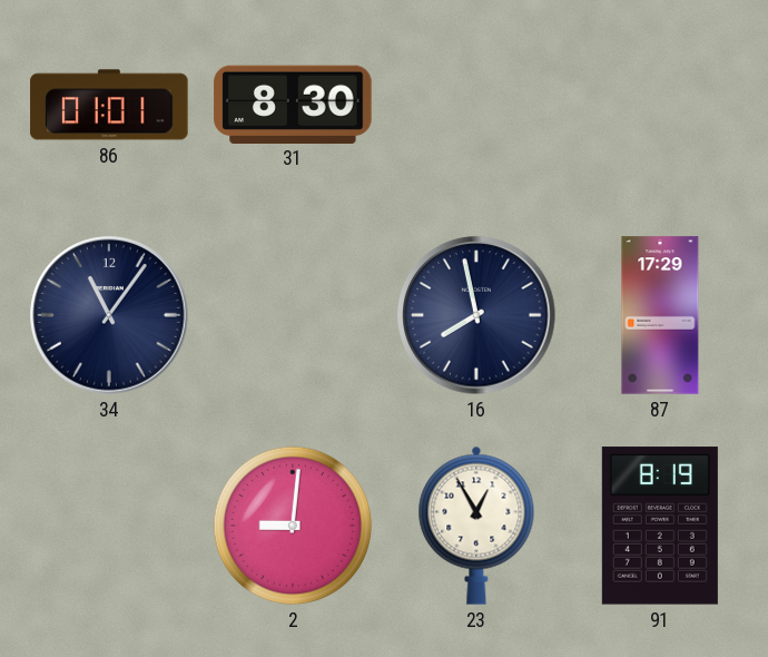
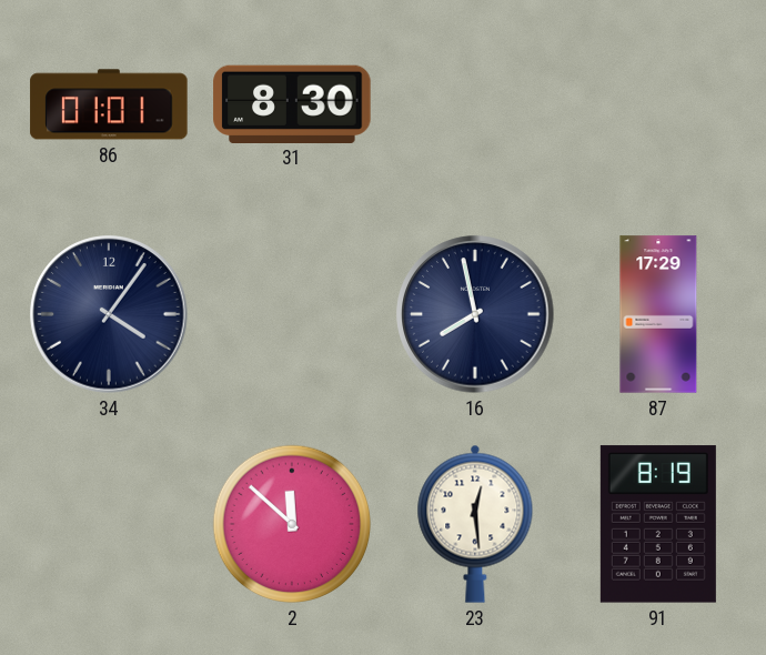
34: 11:06 -> 4:06
2: 9:01 -> 11:52
23: 12:55 -> 12:29
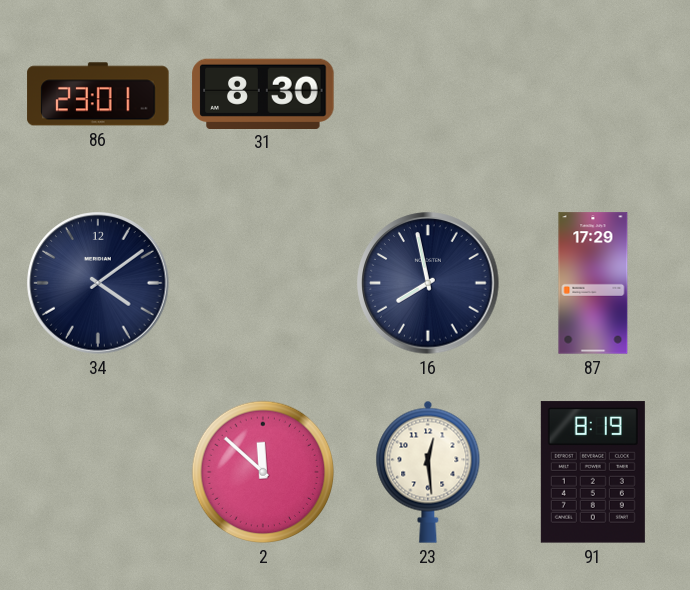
86: 01:01 -> 23:01
34: 4:06 -> 4:09
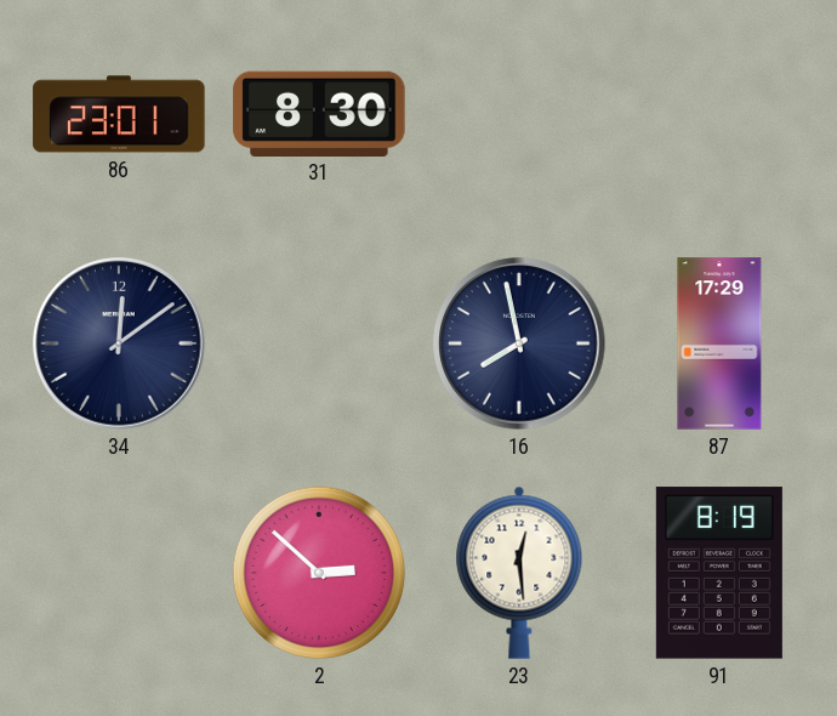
34: 4:09 -> 12:09
2: 11:52 -> 2:52
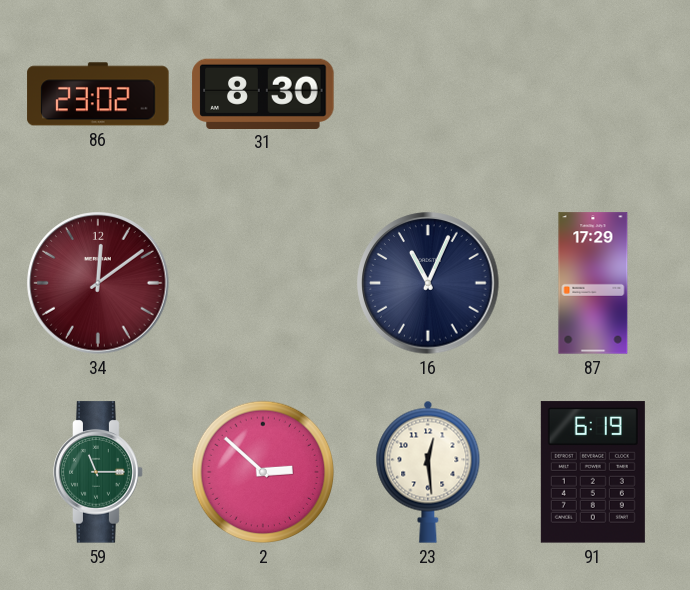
86: 23:01 -> 23:02
34 dial: navy -> burgundy
16: 7:58 -> 11:04
59: none -> 11:15
91: 8:19 -> 6:19
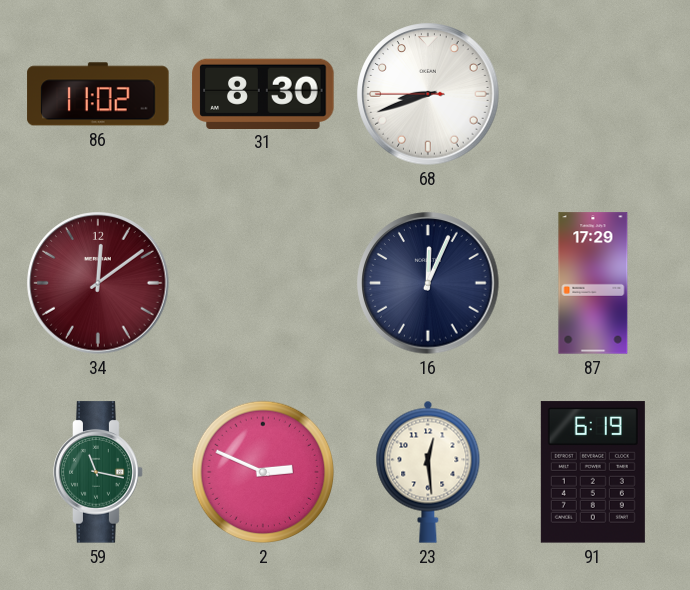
86: 23:02 -> 11:02
68: none -> 8:41
16: 11:04 -> 12:04
59: 11:15 -> 11:17
2: 2:52 -> 2:49
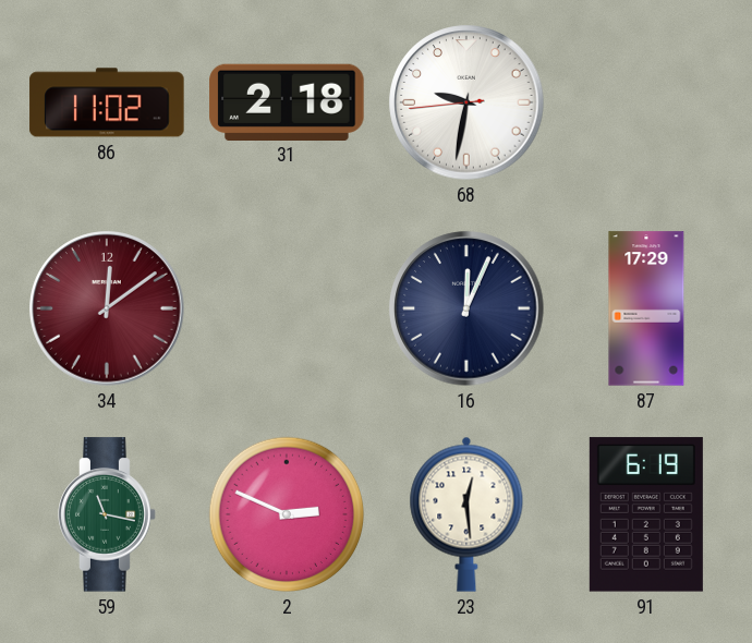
31: 8:30 -> 2:18
68: 8:41 -> 9:31
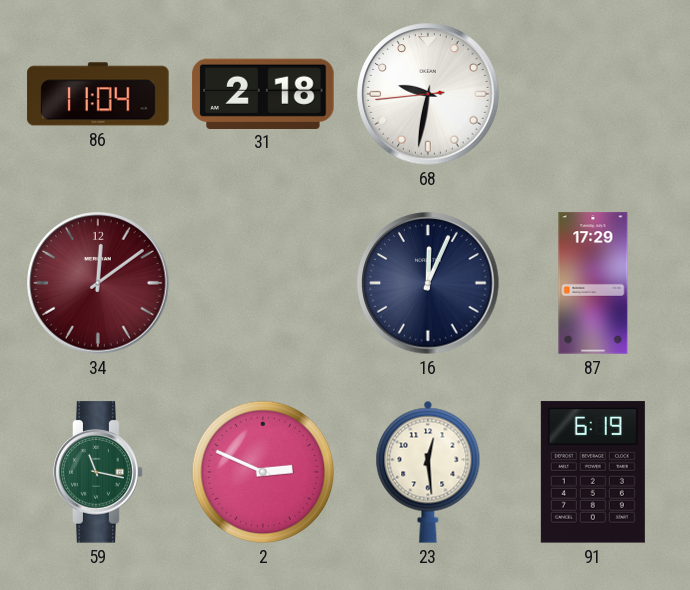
86: 11:02 -> 11:04
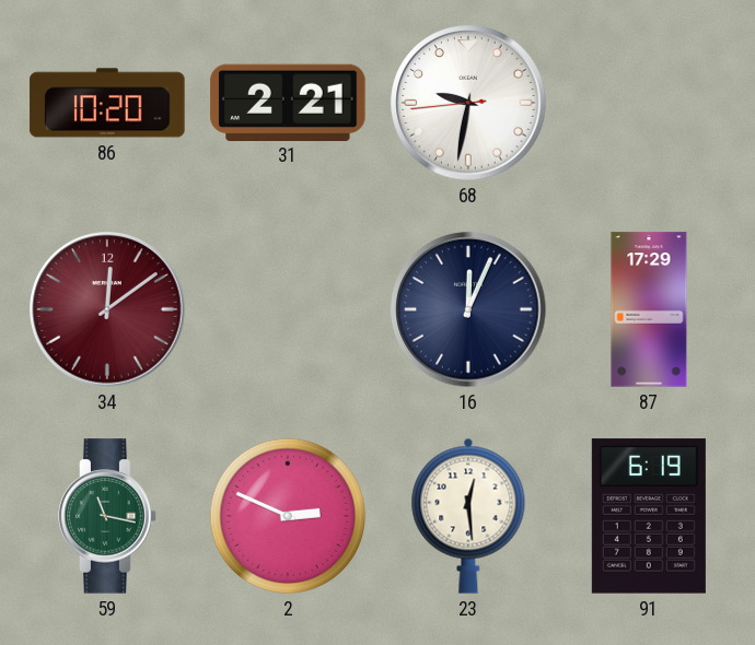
86: 11:04 -> 10:20
31: 2:18 -> 2:21
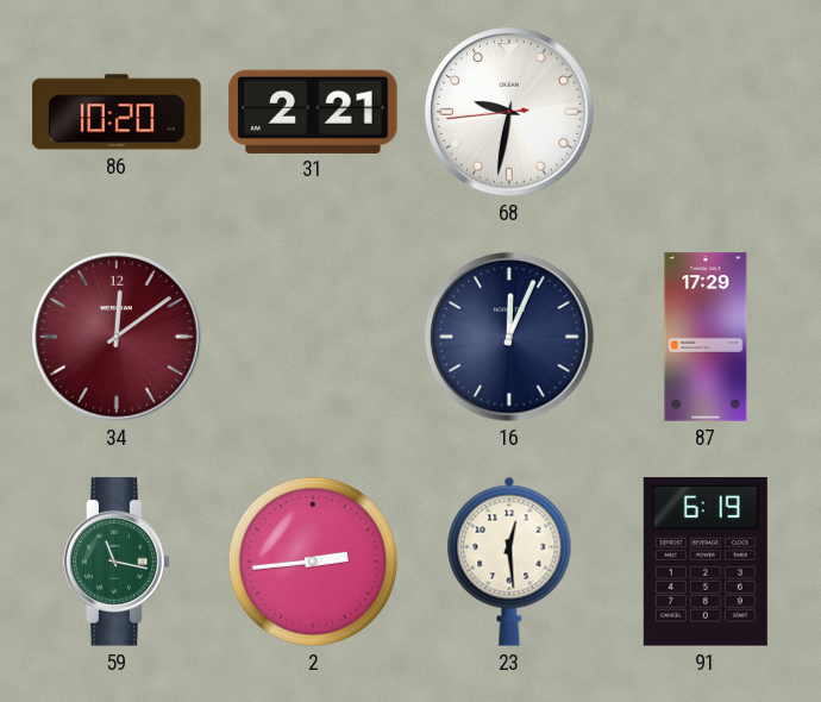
2: 2:49 -> 2:44
